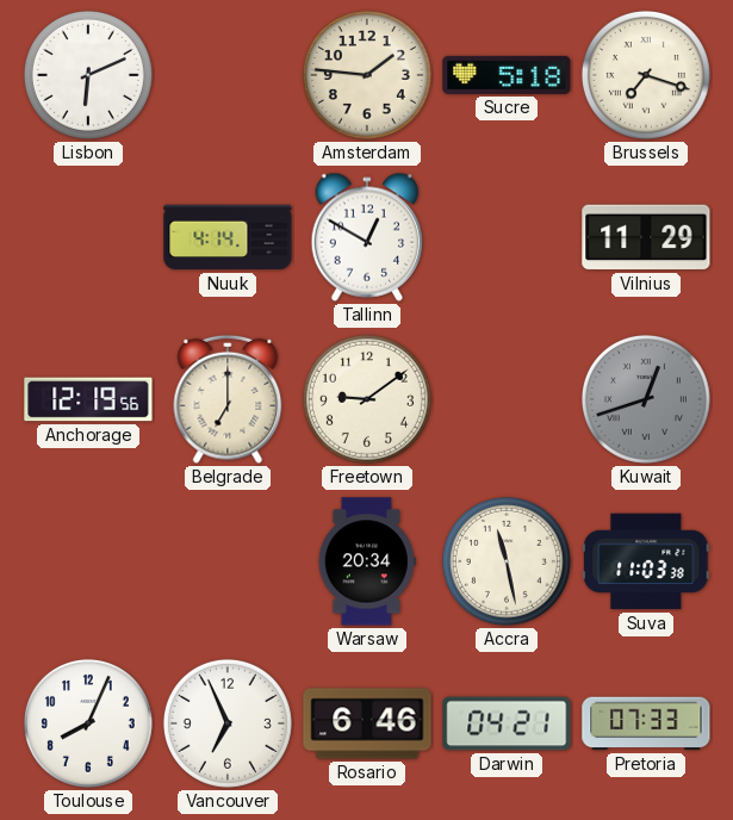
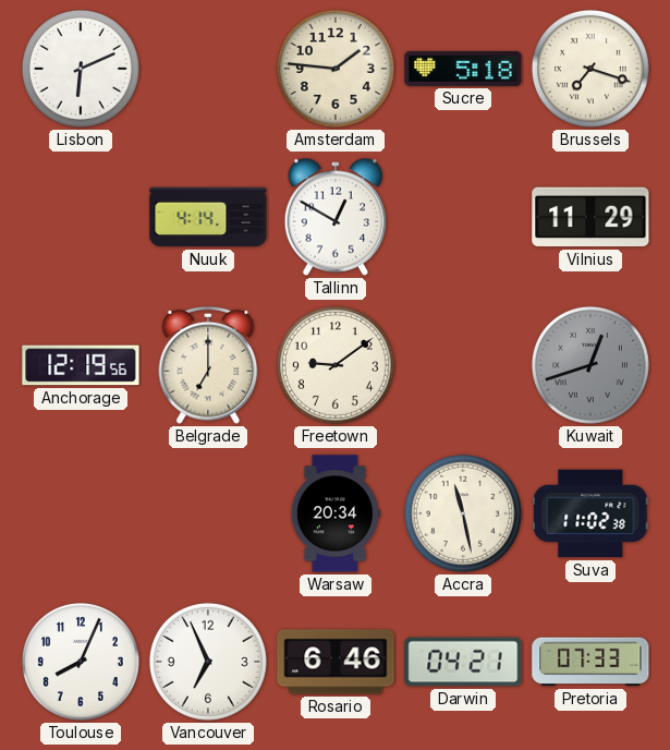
Suva: 11:03 -> 11:02
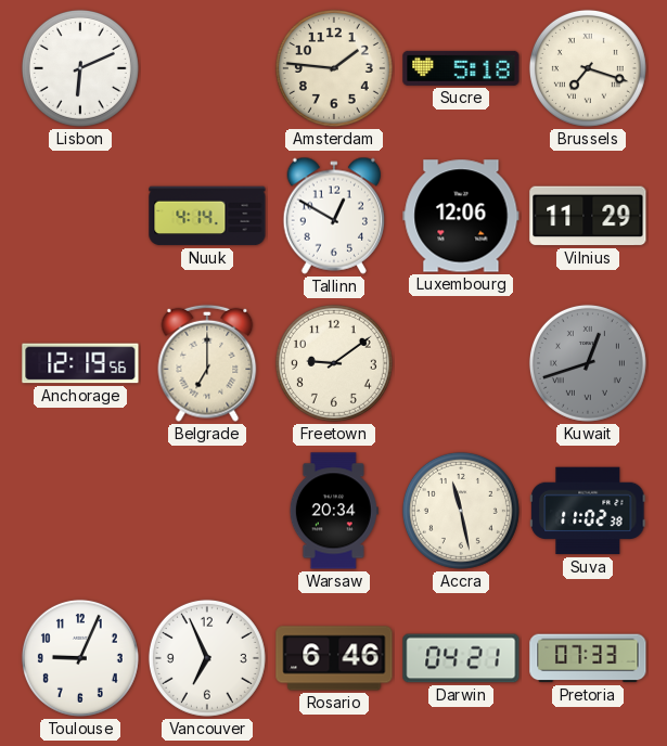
Luxembourg: none -> 12:06
Toulouse: 8:04 -> 9:04
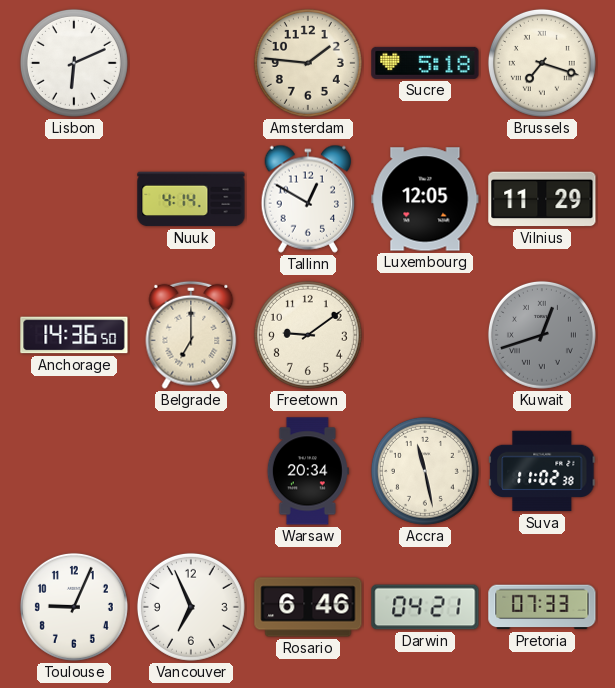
Luxembourg: 12:06 -> 12:05
Anchorage: 12:19 -> 14:36
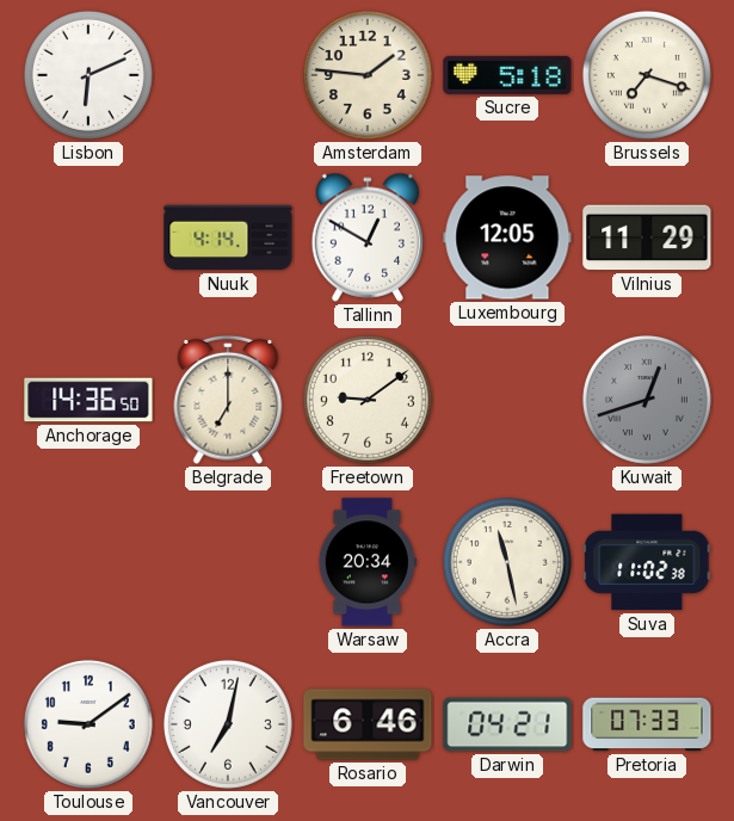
Toulouse: 9:04 -> 9:09
Vancouver: 6:56 -> 7:02
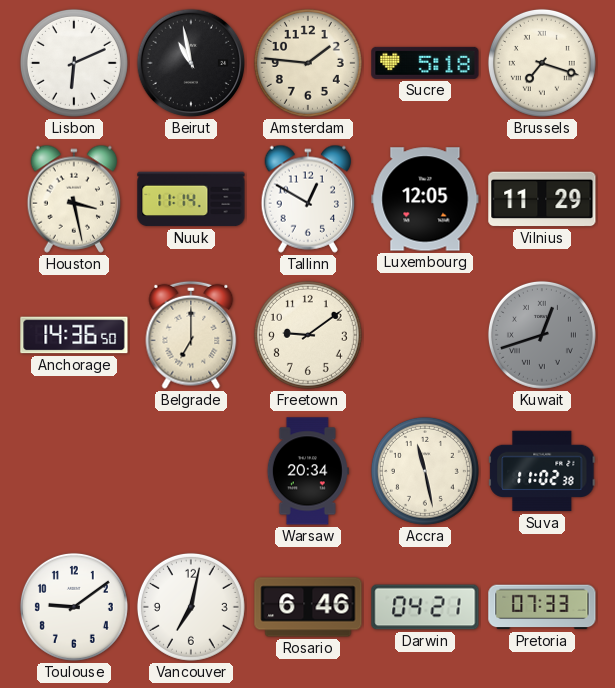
Beirut: none -> 10:58
Houston: none -> 3:28
Nuuk: 4:14 -> 11:14
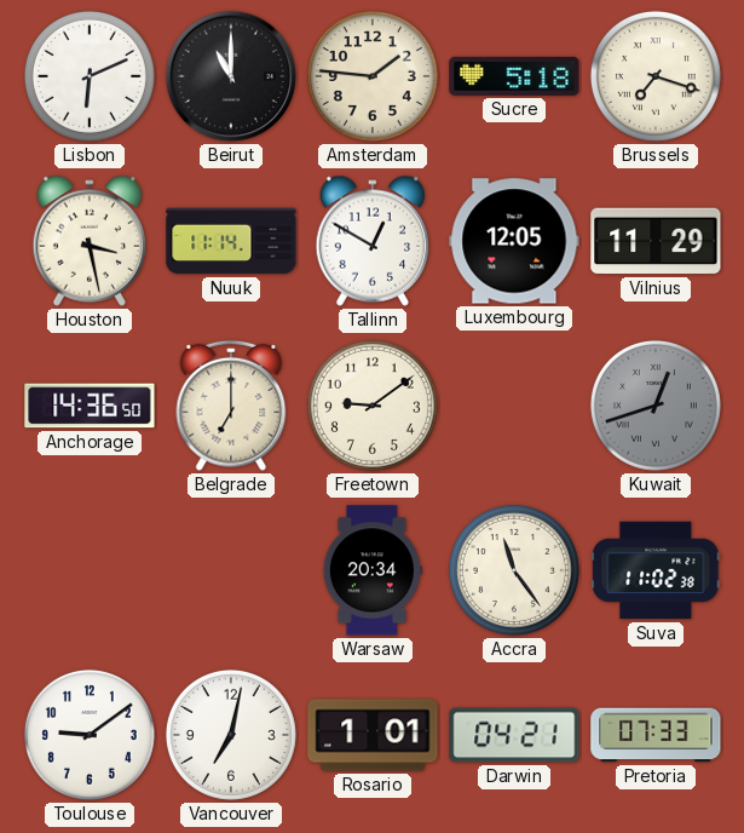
Beirut: 10:58 -> 11:00
Accra: 11:28 -> 11:24
Rosario: 6:46 -> 1:01
